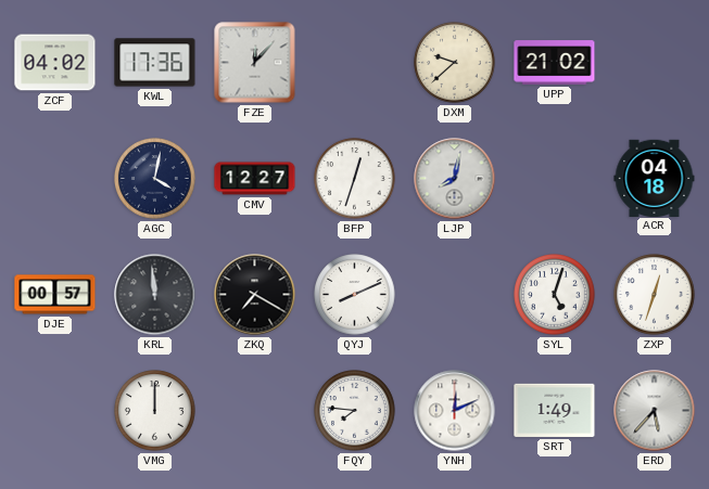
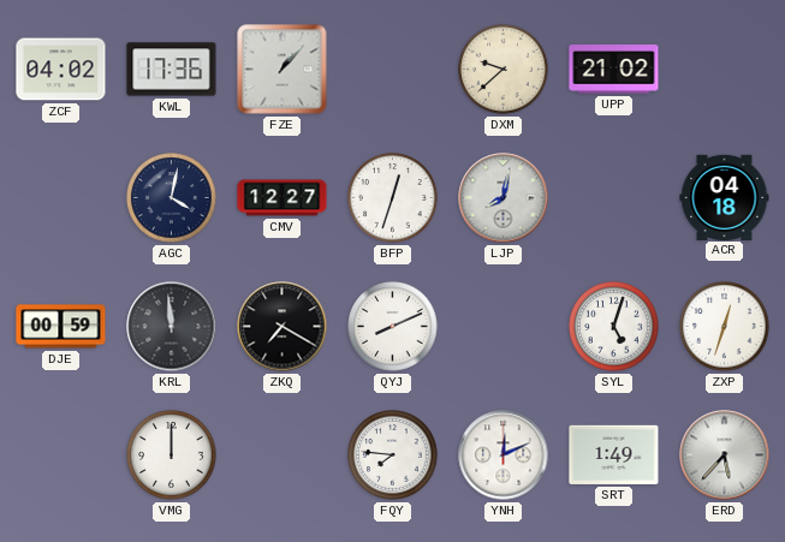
FZE: 12:07 -> 1:07
DJE: 00:57 -> 00:59
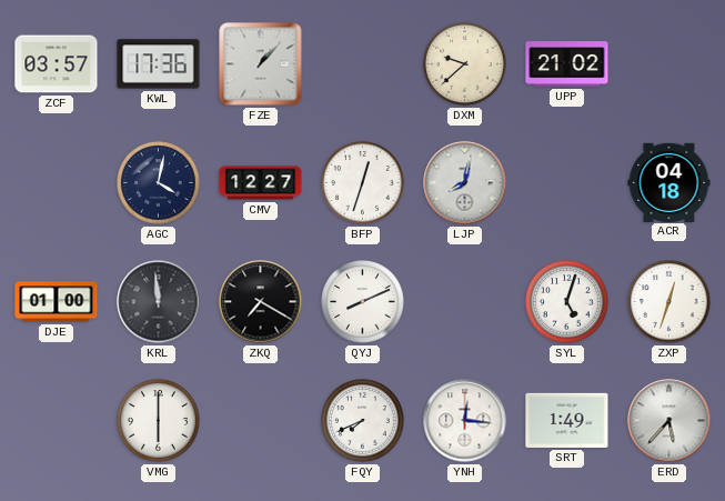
ZCF: 04:02 -> 03:57
DJE: 00:59 -> 01:00
VMG: 12:00 -> 6:00
FQY: 7:46 -> 7:41
YNH: 12:11 -> 12:16
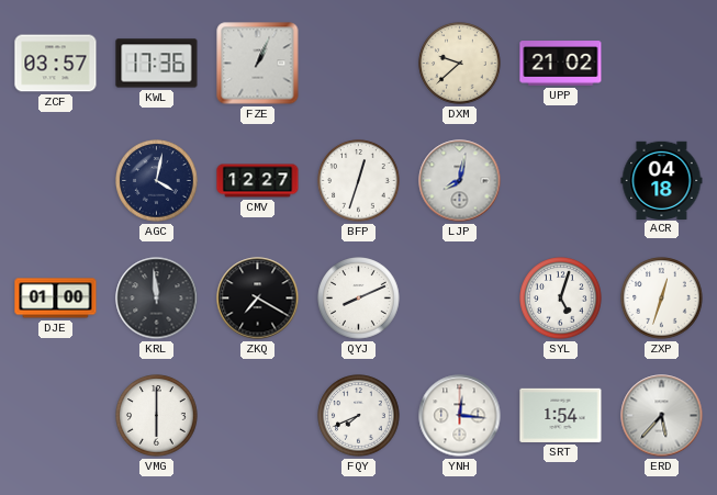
FZE: 1:07 -> 1:04
SRT: 1:49 -> 1:54
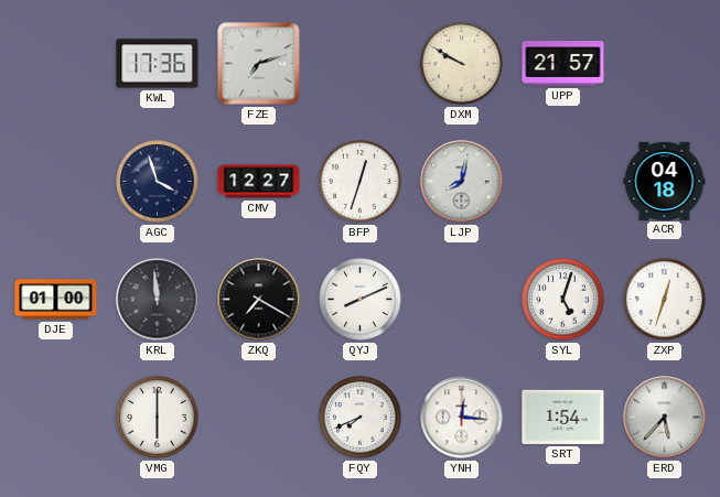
ZCF: 03:57 -> none
FZE: 1:04 -> 7:12
DXM: 9:38 -> 9:50
UPP: 21:02 -> 21:57
AGC: 4:02 -> 3:57
